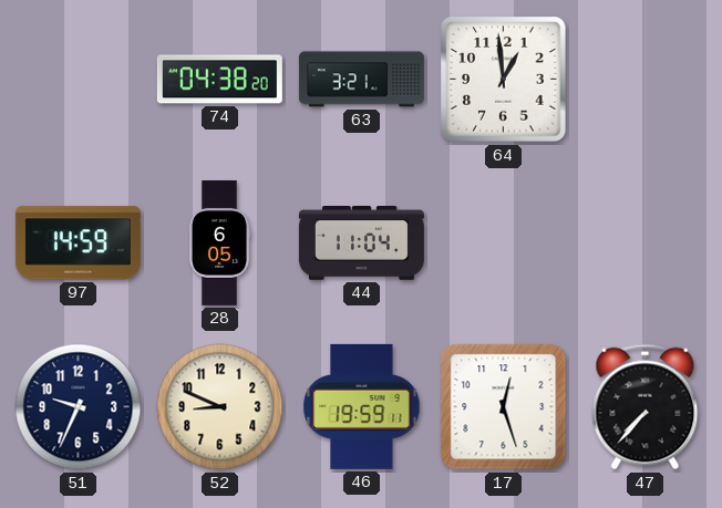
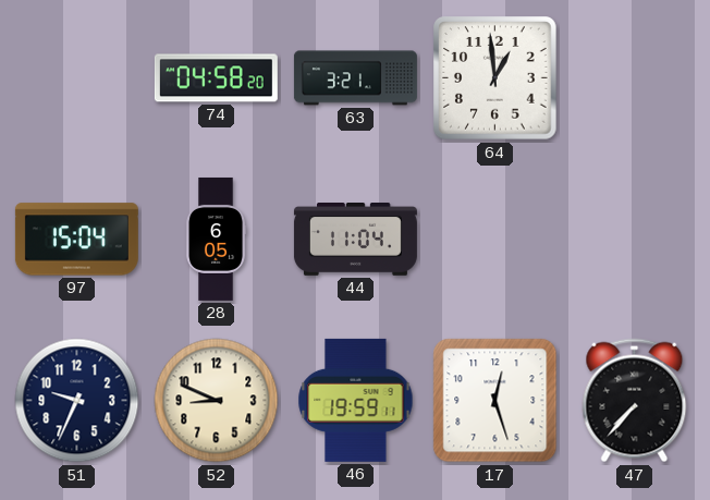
74: 04:38 -> 04:58
97: 14:59 -> 15:04
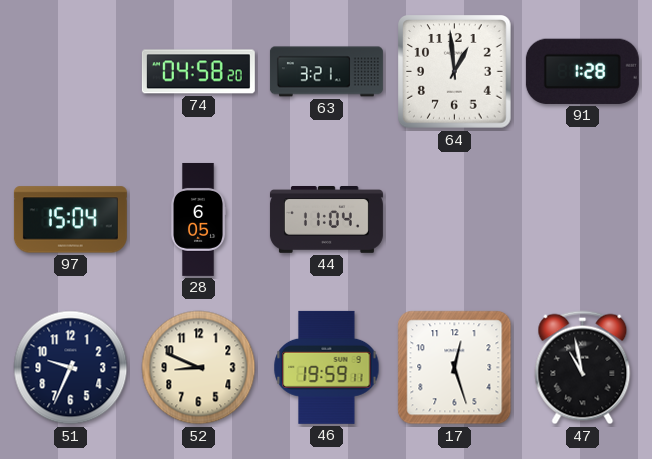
91: none -> 1:28
47: 7:37 -> 10:58
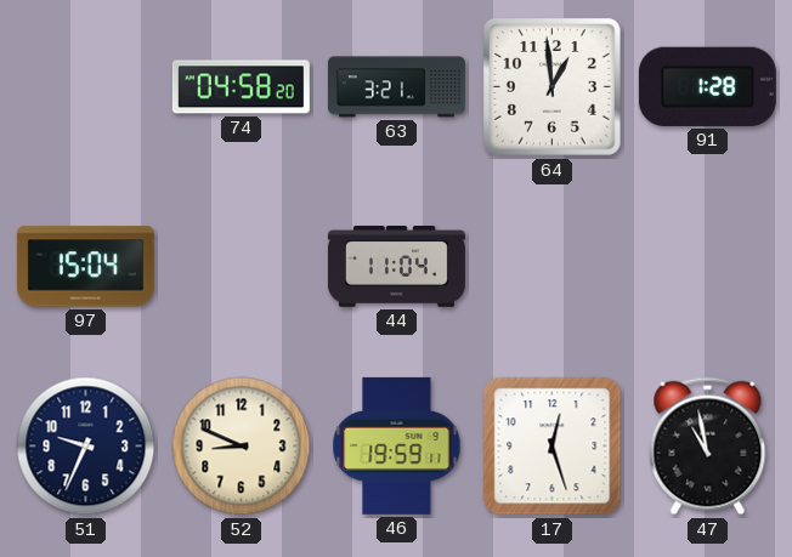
28: 6:05 -> none
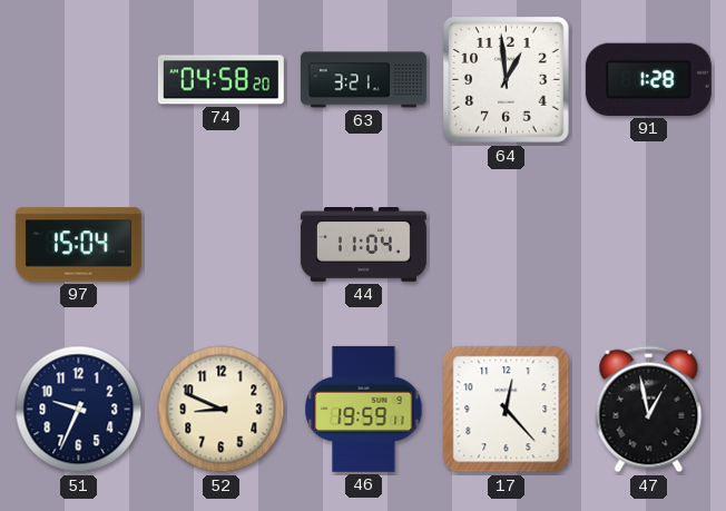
17: 12:27 -> 12:23
47: 10:58 -> 12:58
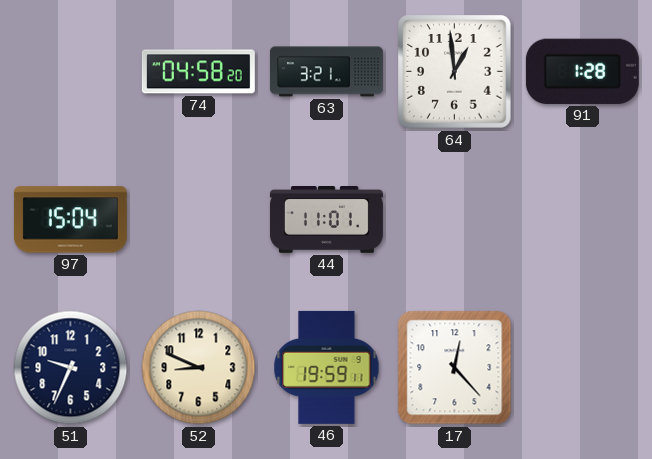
44: 11:04 -> 11:01
47: 12:58 -> none
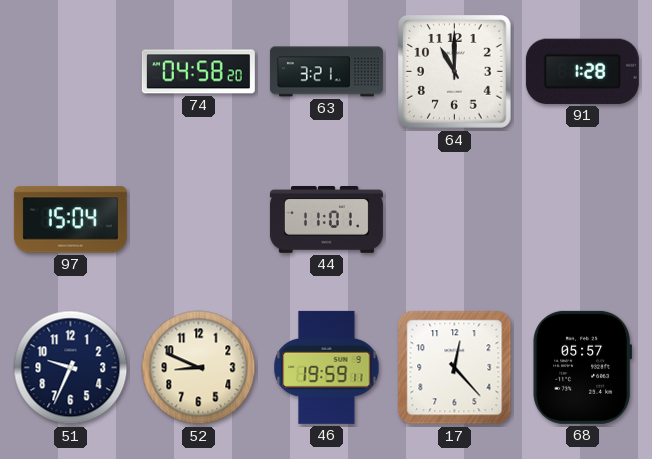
64: 12:59 -> 11:00
68: none -> 05:57
